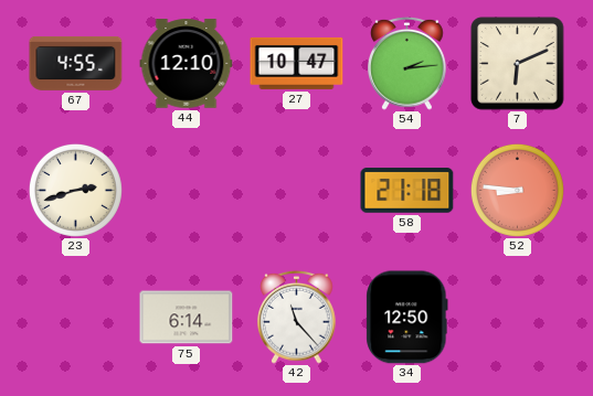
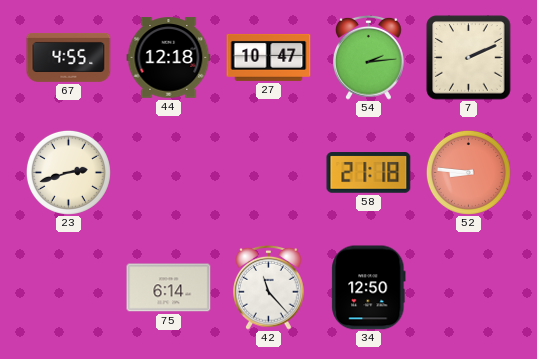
44: 12:10 -> 12:18
7: 6:11 -> 2:11
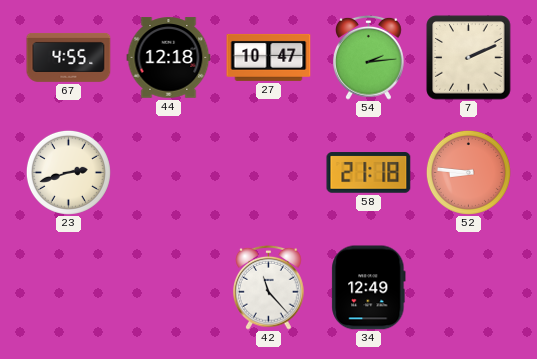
75: 6:14 -> none
34: 12:50 -> 12:49
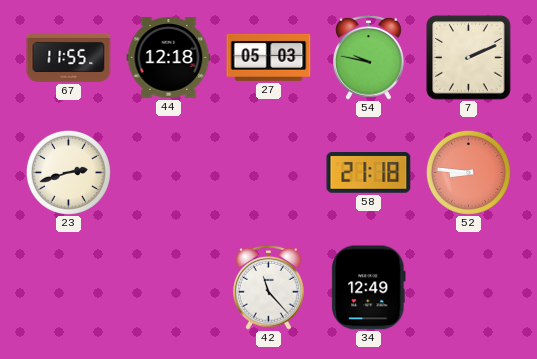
67: 4:55 -> 11:55
27: 10:47 -> 05:03
54: 2:14 -> 9:47
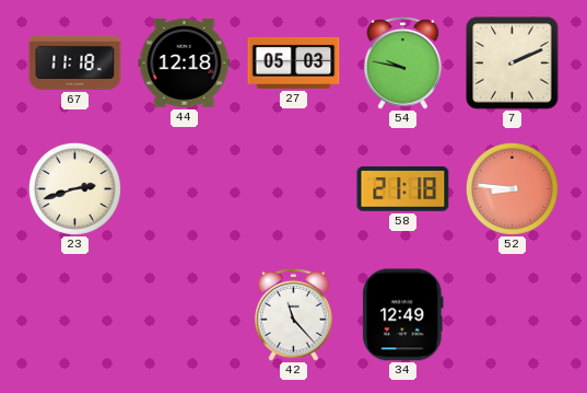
67: 11:55 -> 11:18
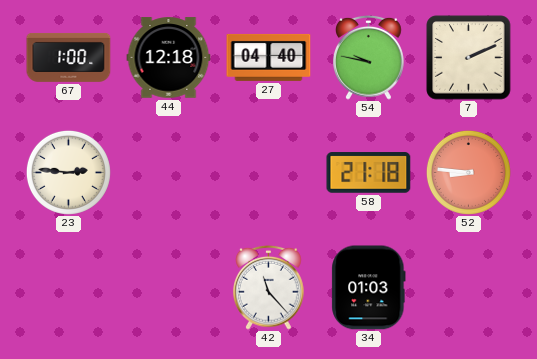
67: 11:18 -> 1:00
27: 05:03 -> 04:40
23: 2:42 -> 2:46
34: 12:49 -> 01:03
